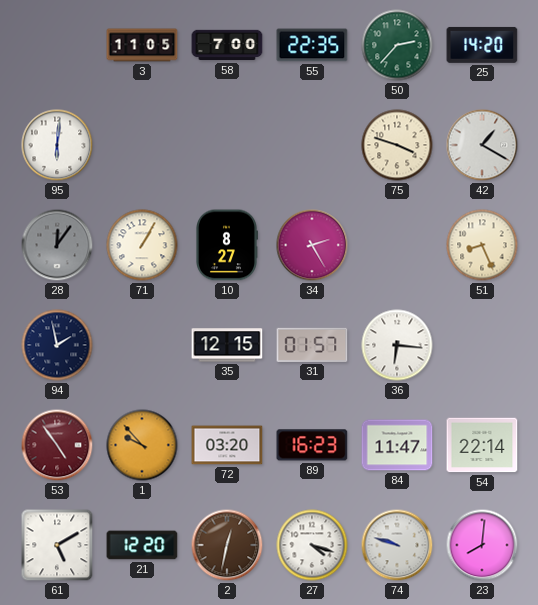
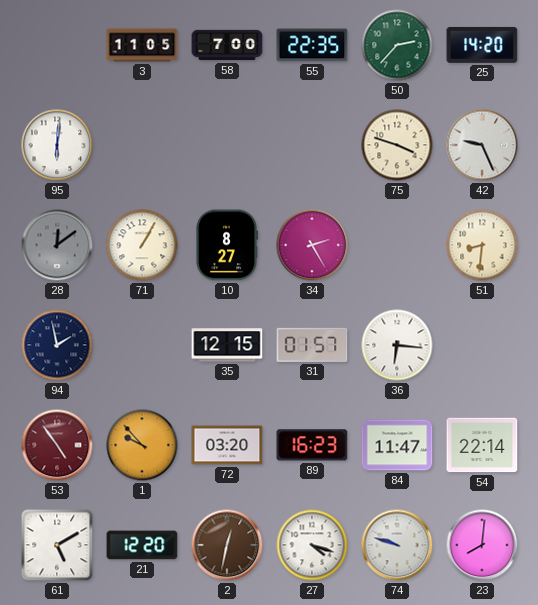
42: 1:20 -> 9:26
28: 12:06 -> 12:09
51: 8:26 -> 8:31
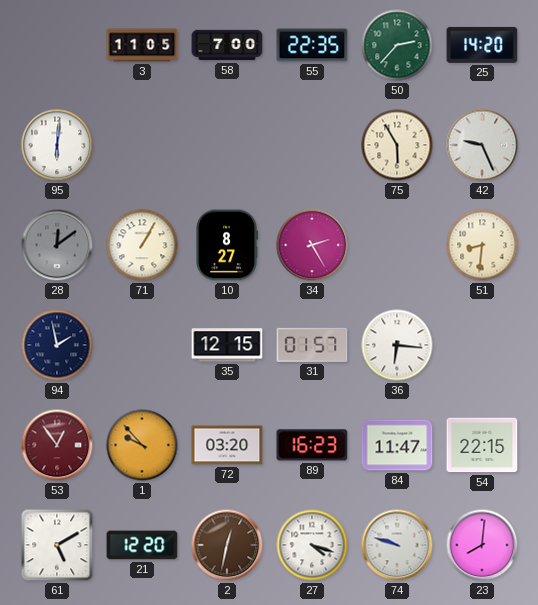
75: 3:48 -> 5:55
53: 4:54 -> 12:54
54: 22:14 -> 22:15
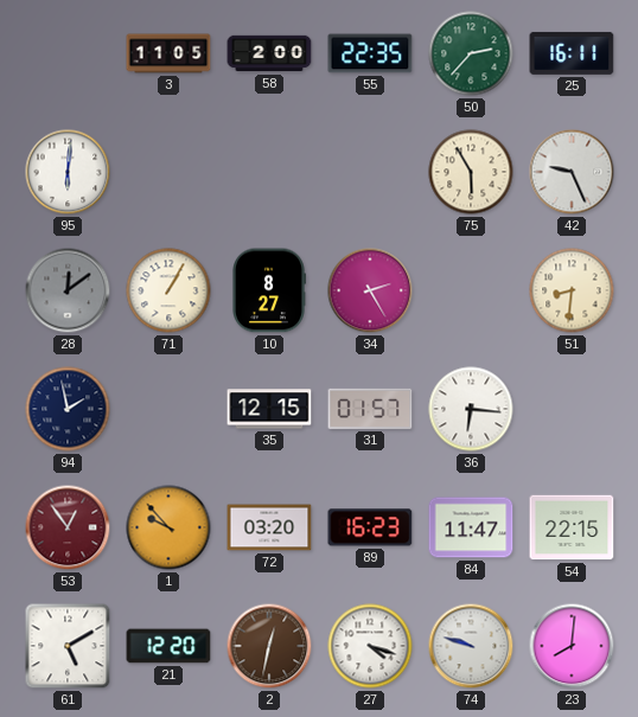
58: 7:00 -> 2:00
25: 14:20 -> 16:11
